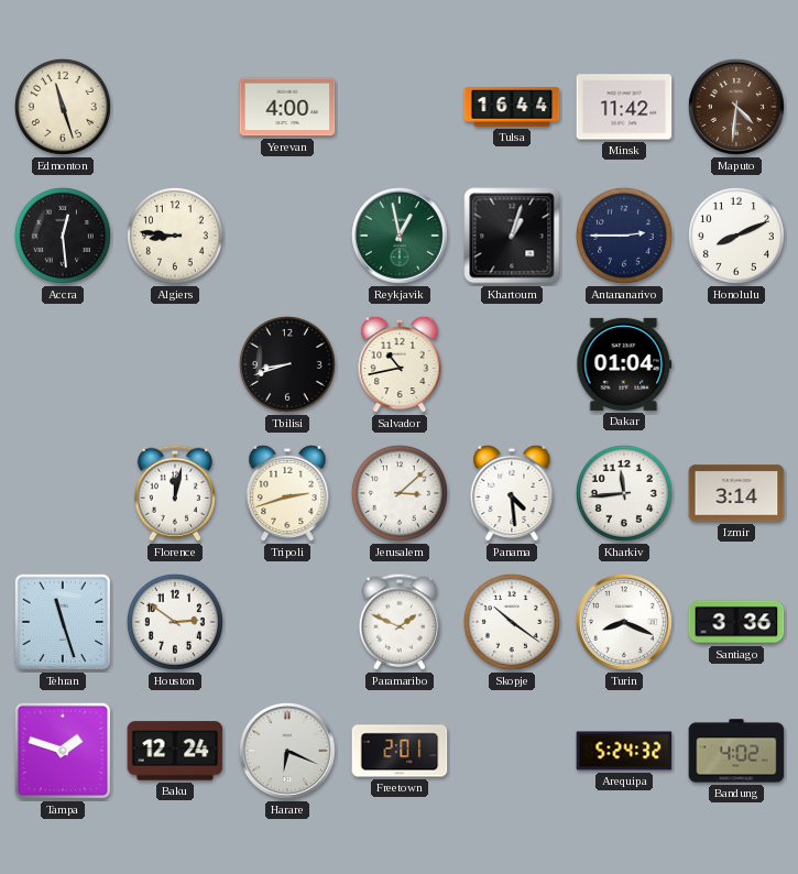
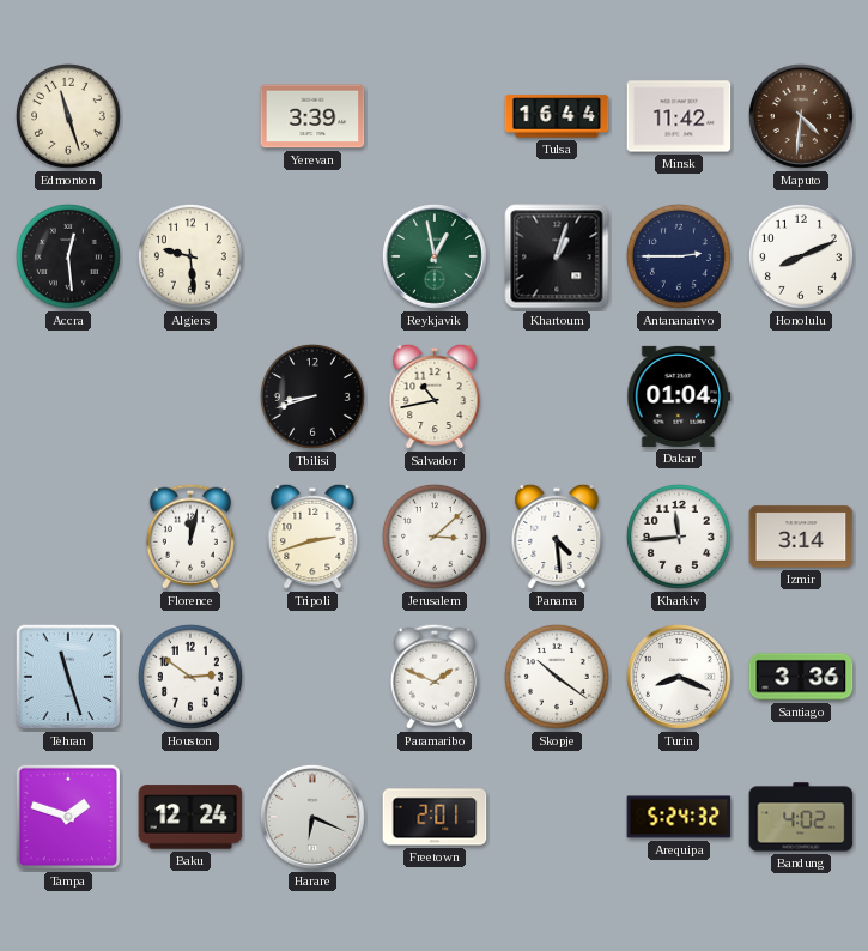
Yerevan: 4:00 -> 3:39
Algiers: 8:46 -> 9:29
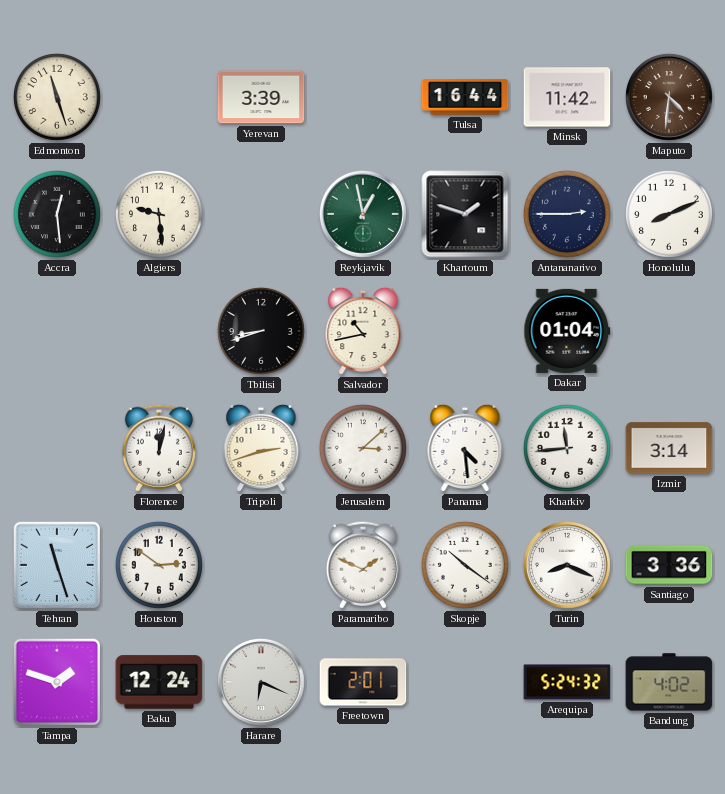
Khartoum: 1:03 -> 1:48
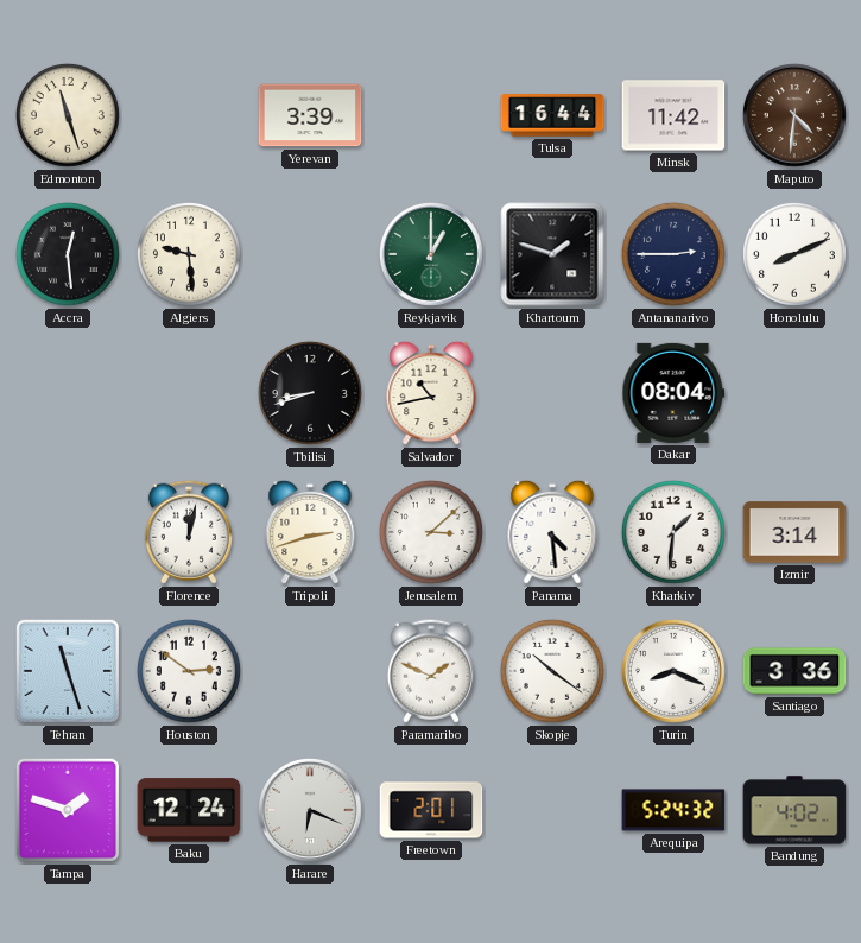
Reykjavik: 12:58 -> 1:00
Dakar: 01:04 -> 08:04
Kharkiv: 11:44 -> 1:31
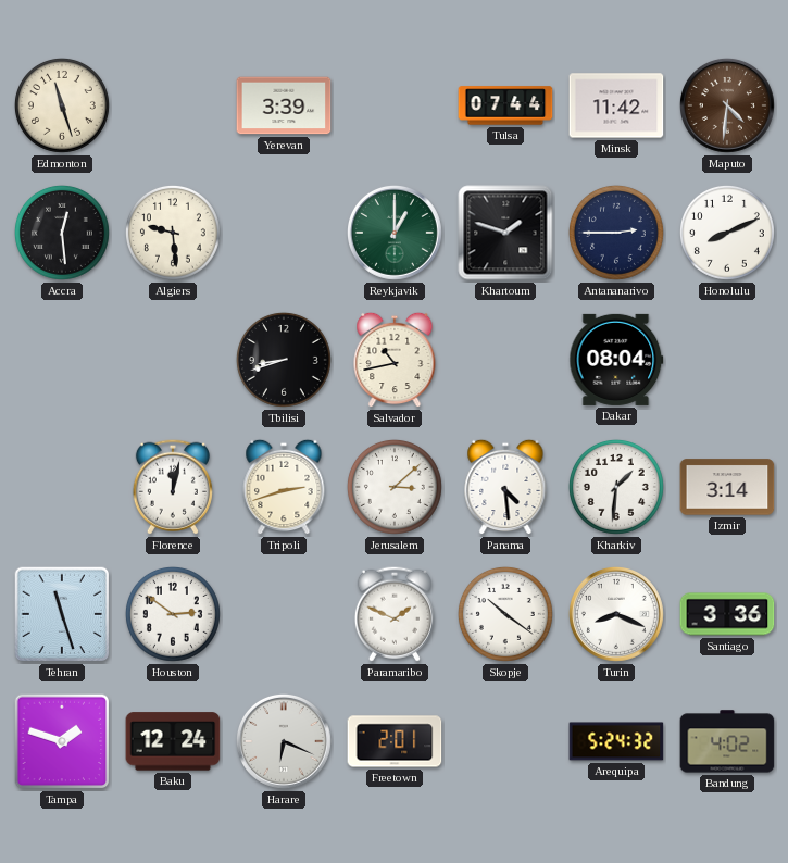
Tulsa: 16:44 -> 07:44
